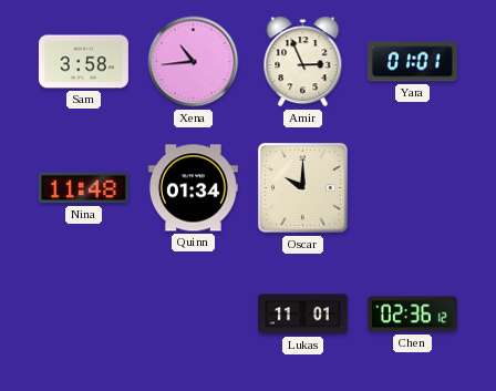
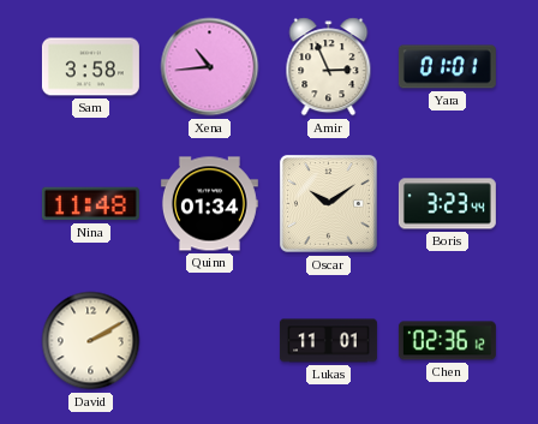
Oscar: 10:00 -> 10:09
Boris: none -> 3:23
David: none -> 2:10
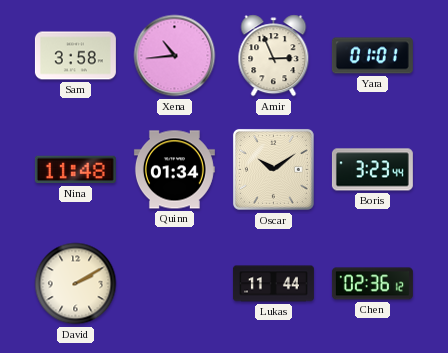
Lukas: 11:01 -> 11:44
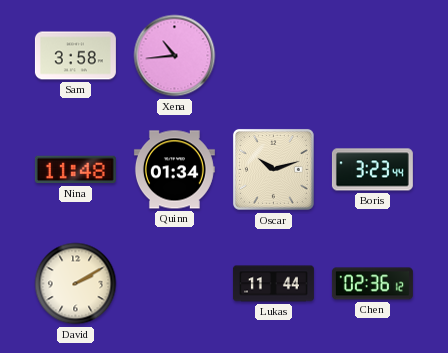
Amir: 2:56 -> none
Yara: 01:01 -> none
Oscar: 10:09 -> 10:12
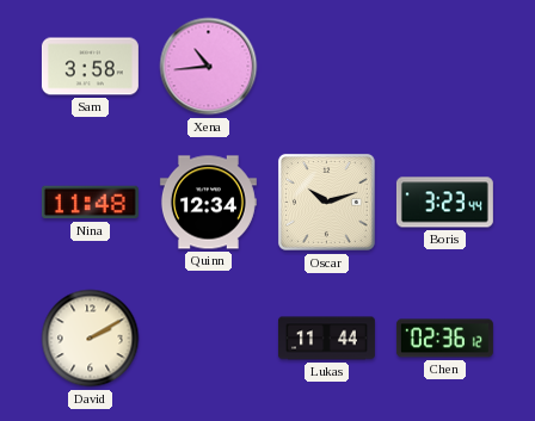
Quinn: 01:34 -> 12:34
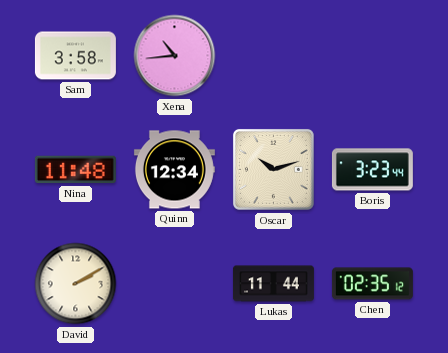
Chen: 02:36 -> 02:35
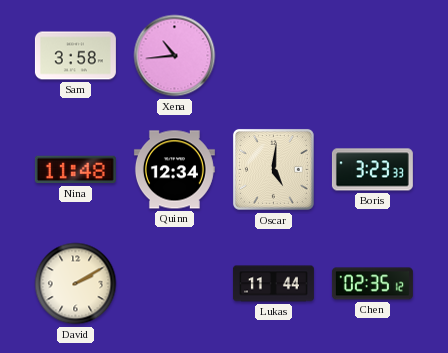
Oscar: 10:12 -> 5:01
Boris: 3:23:44 -> 3:23:33
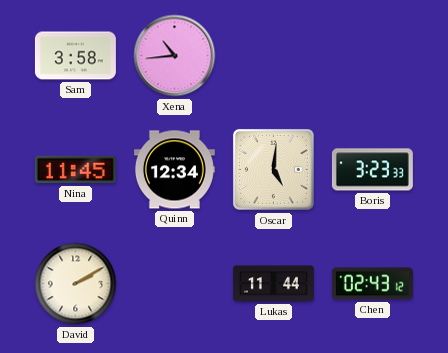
Nina: 11:48 -> 11:45
Chen: 02:35 -> 02:43
